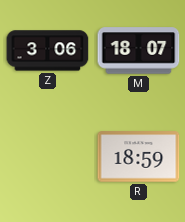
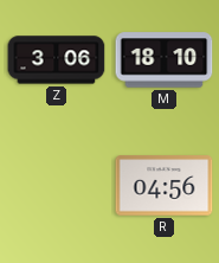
M: 18:07 -> 18:10
R: 18:59 -> 04:56
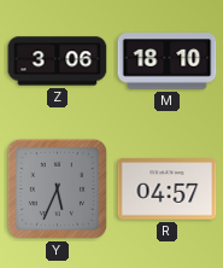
Y: none -> 5:34
R: 04:56 -> 04:57
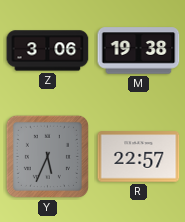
M: 18:10 -> 19:38
R: 04:57 -> 22:57
